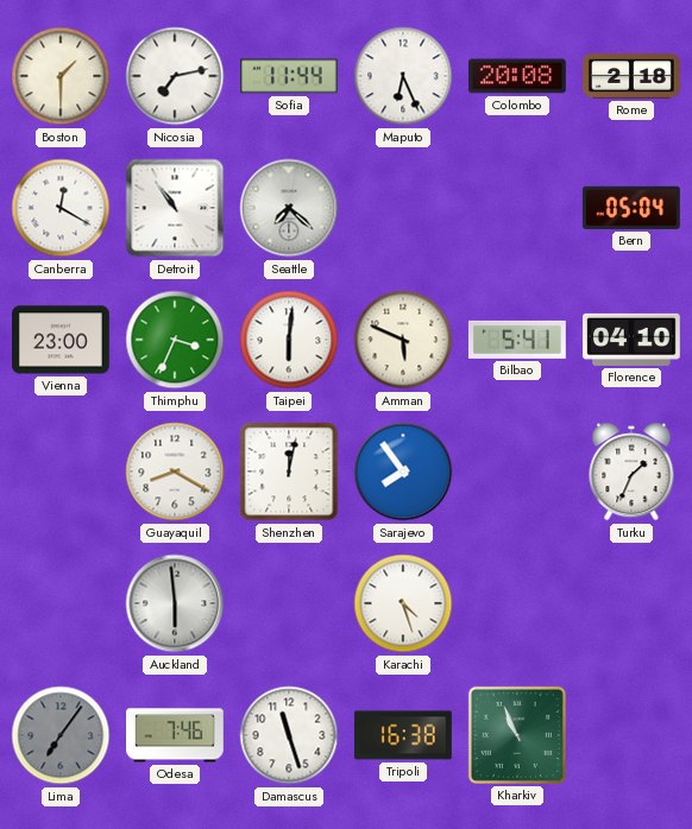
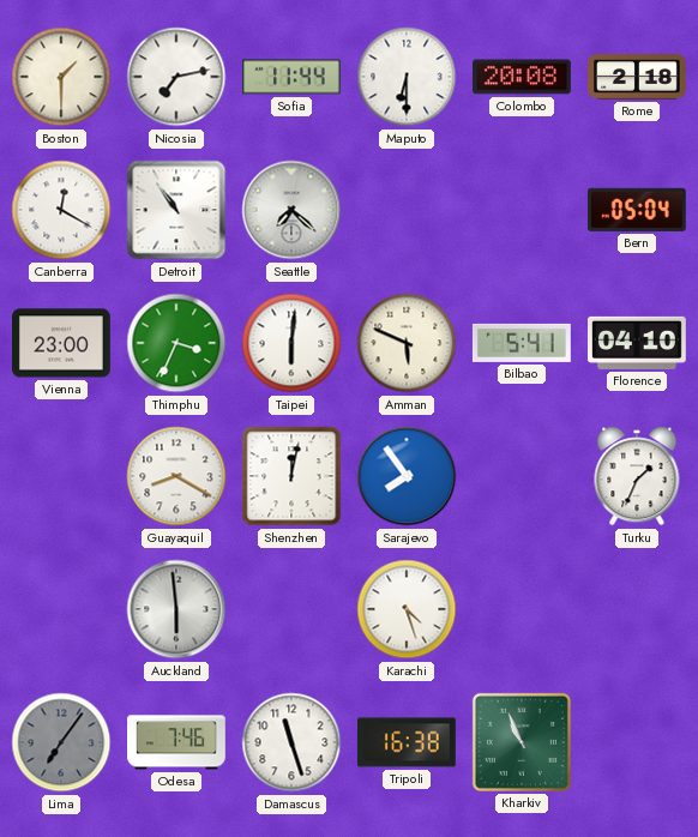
Maputo: 6:26 -> 6:30
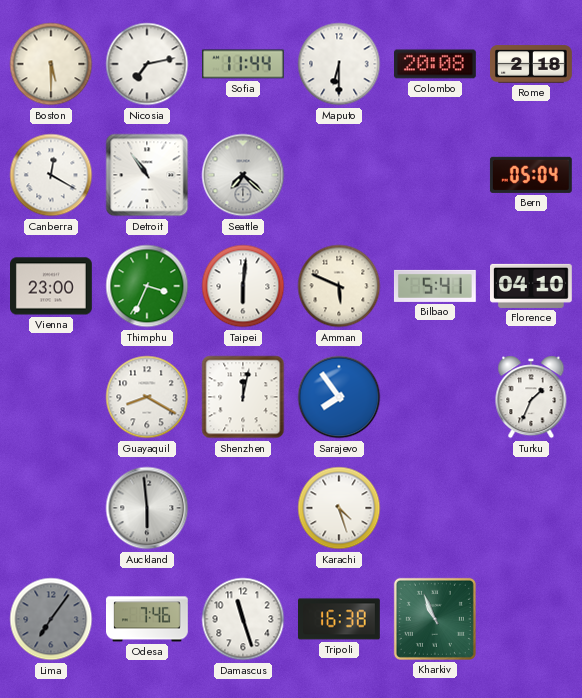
Boston: 1:30 -> 5:30
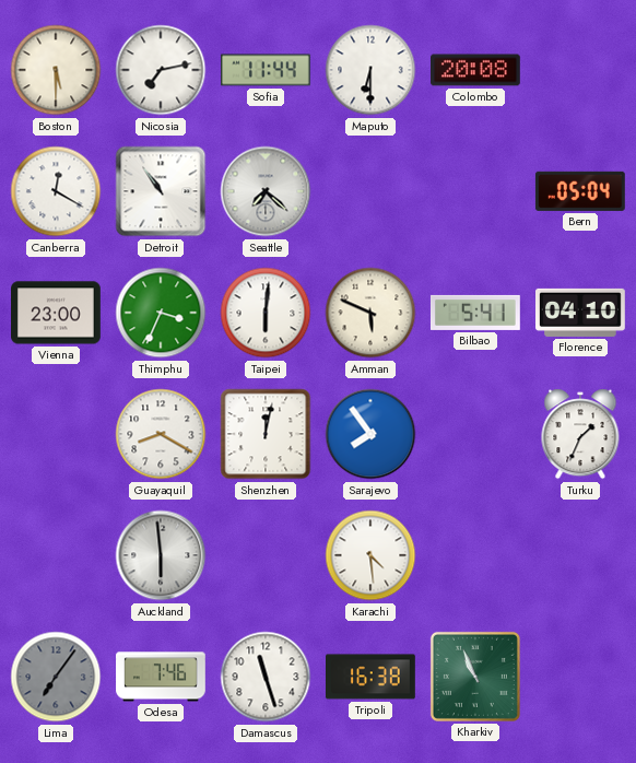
Rome: 2:18 -> none
Karachi: 4:27 -> 4:29
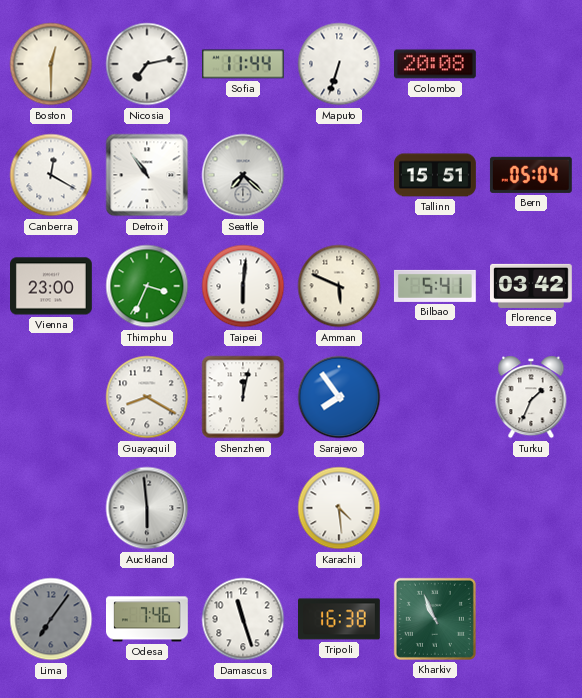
Boston: 5:30 -> 12:30
Maputo: 6:30 -> 6:33
Tallinn: none -> 15:51
Florence: 04:10 -> 03:42
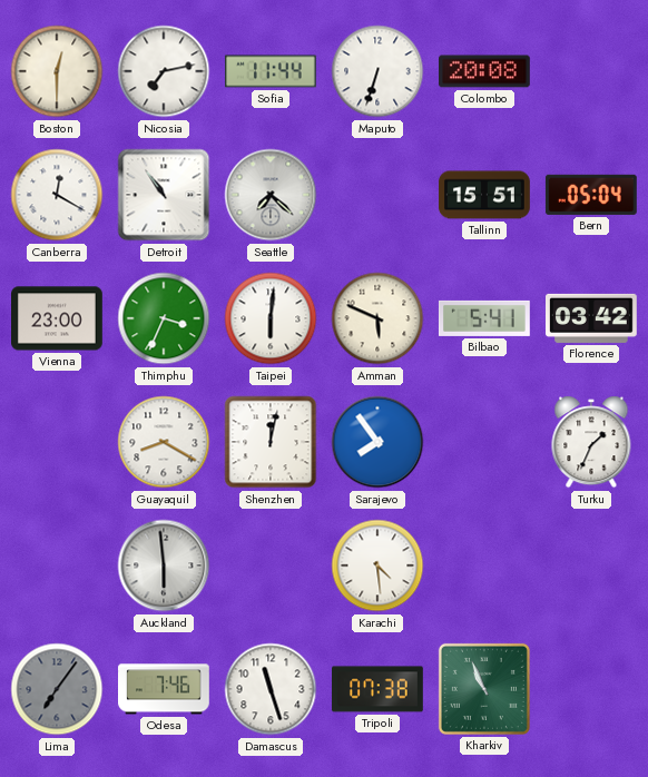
Tripoli: 16:38 -> 07:38
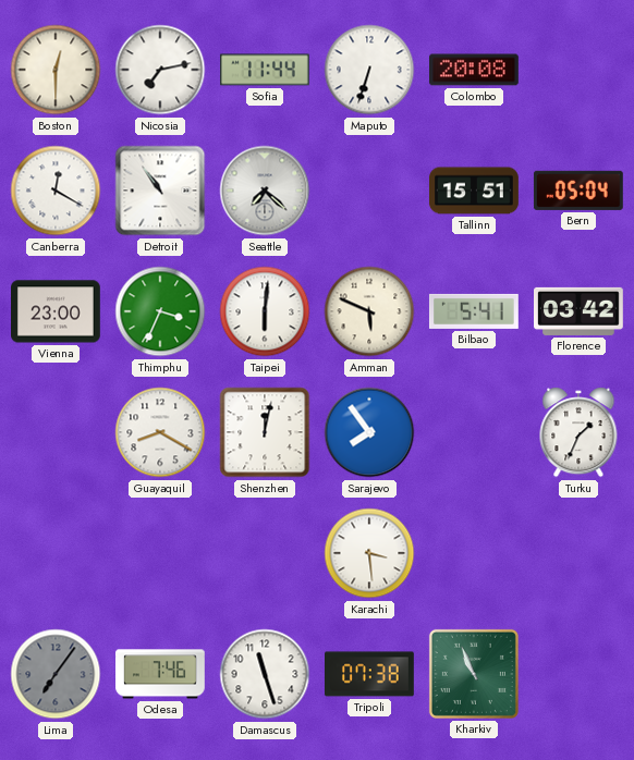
Auckland: 5:59 -> none
Karachi: 4:29 -> 3:29
